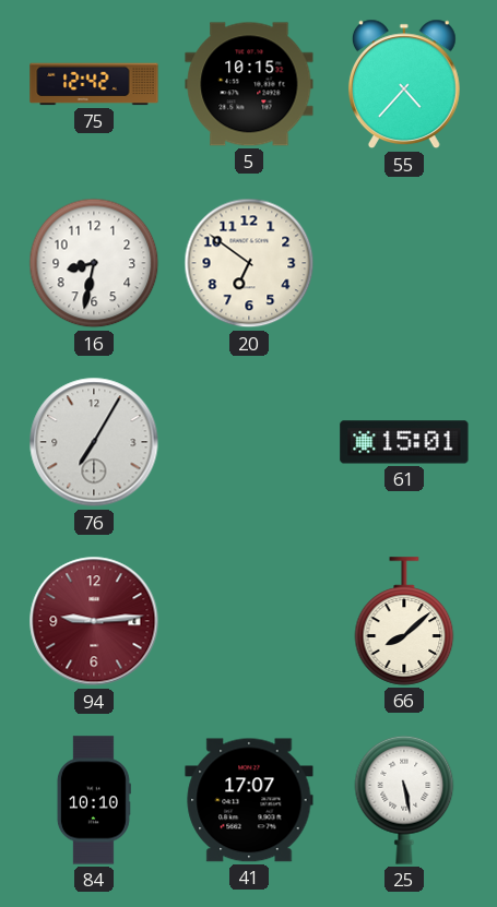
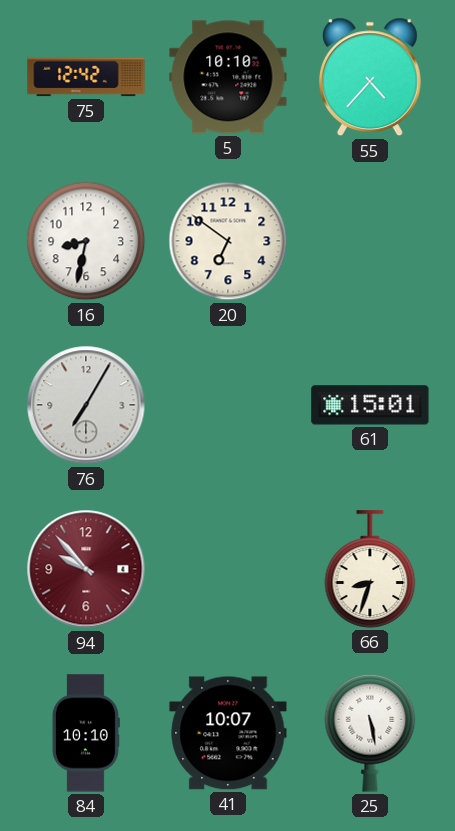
5: 10:15 -> 10:10
94: 9:14 -> 9:53
66: 8:08 -> 8:33
41: 17:07 -> 10:07
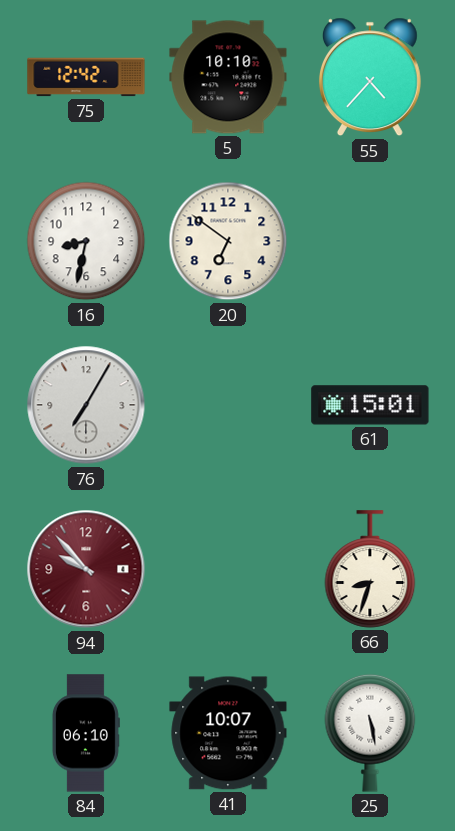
84: 10:10 -> 06:10
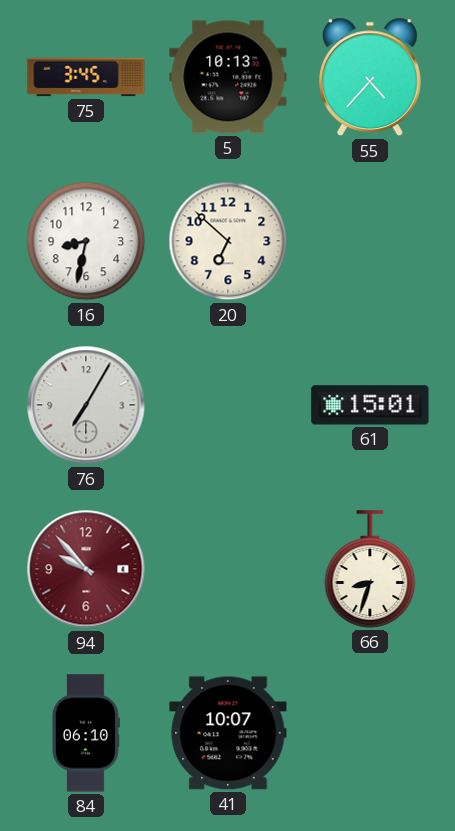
75: 12:42 -> 3:45
5: 10:10 -> 10:13
20: 6:51 -> 6:52
25: 5:28 -> none
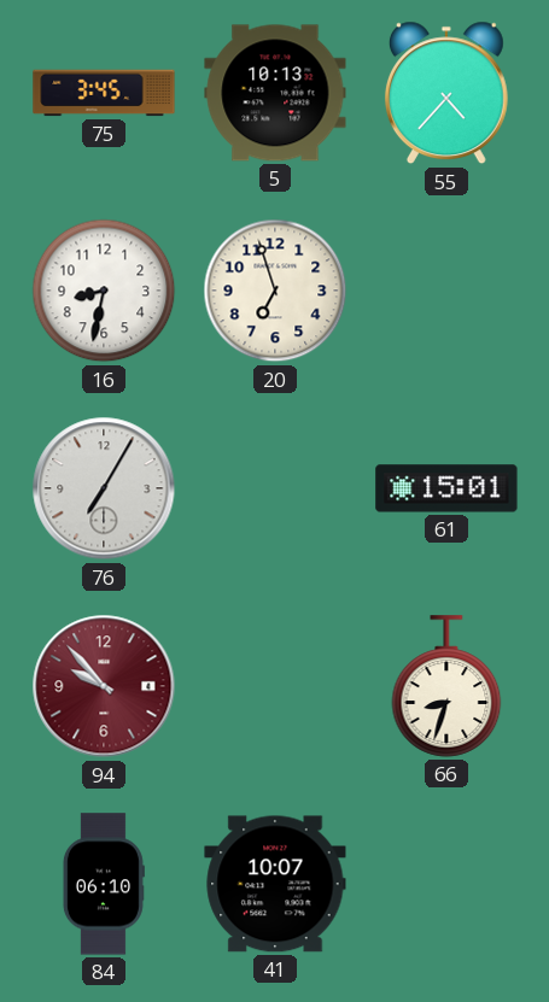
20: 6:52 -> 6:57
